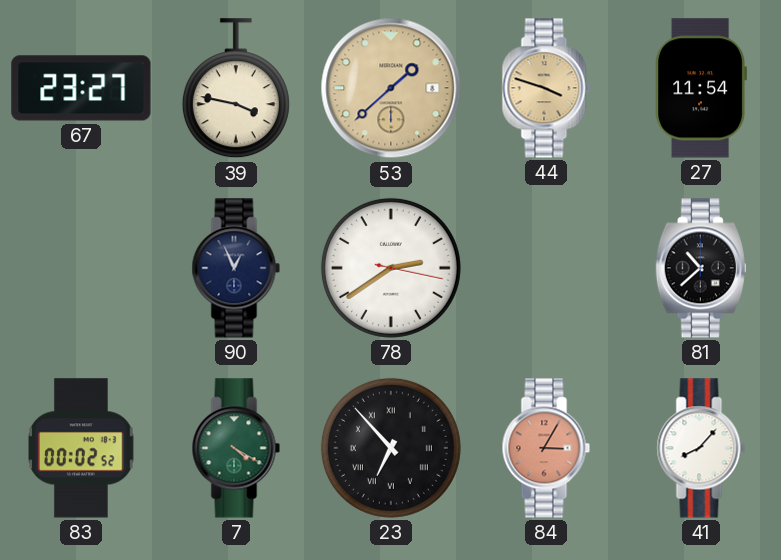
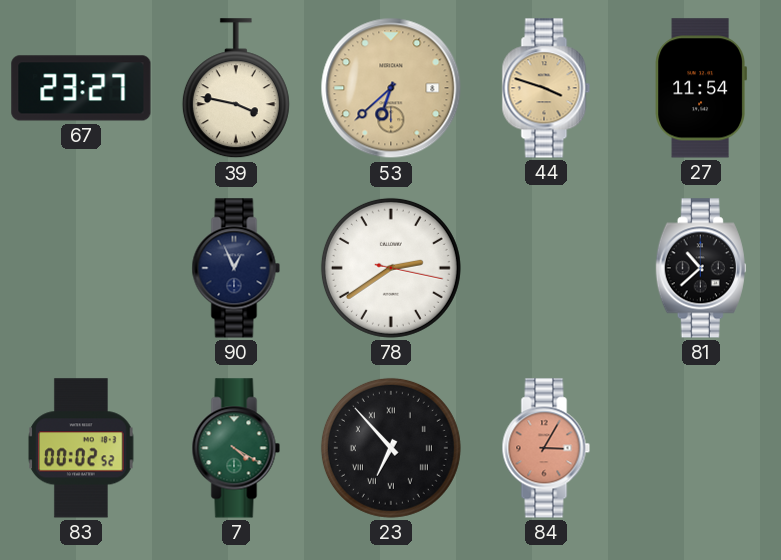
53: 1:38 -> 6:38
41: 8:07 -> none
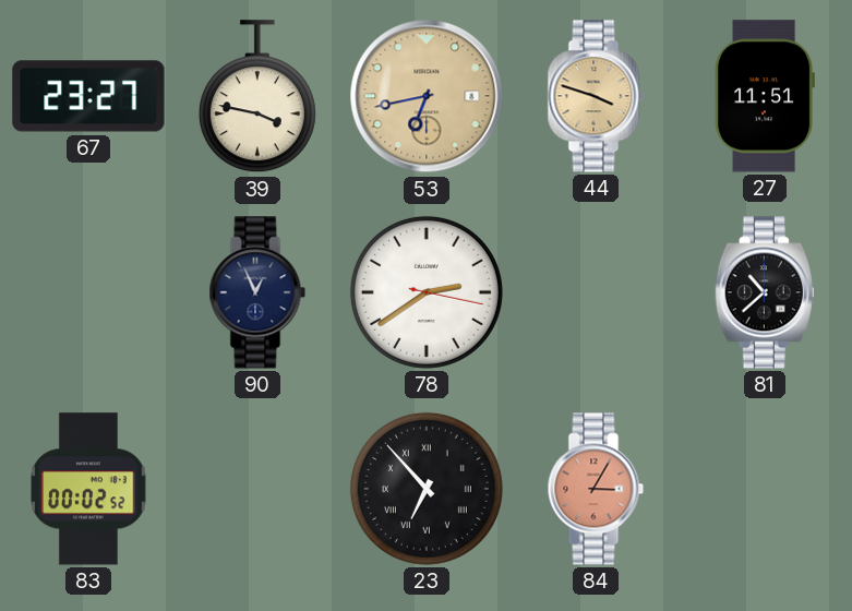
53: 6:38 -> 6:43
27: 11:54 -> 11:51
7: 4:20 -> none
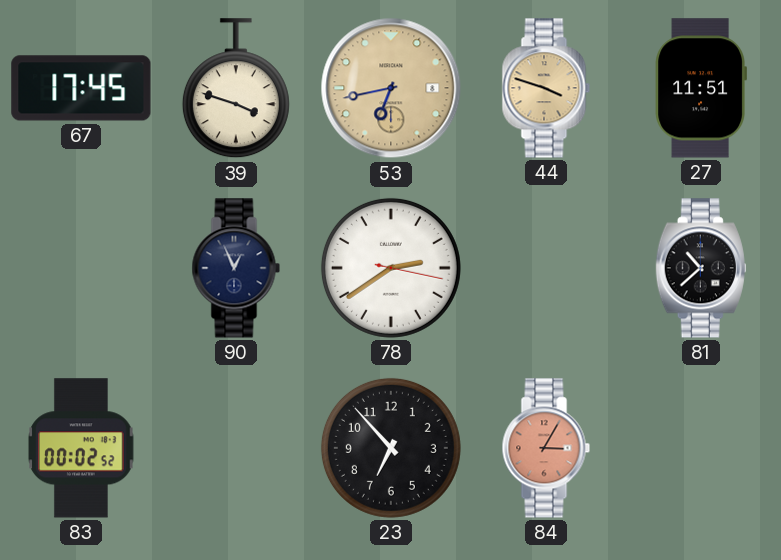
67: 23:27 -> 17:45
39: 3:47 -> 3:48
23 numerals: Roman -> Arabic
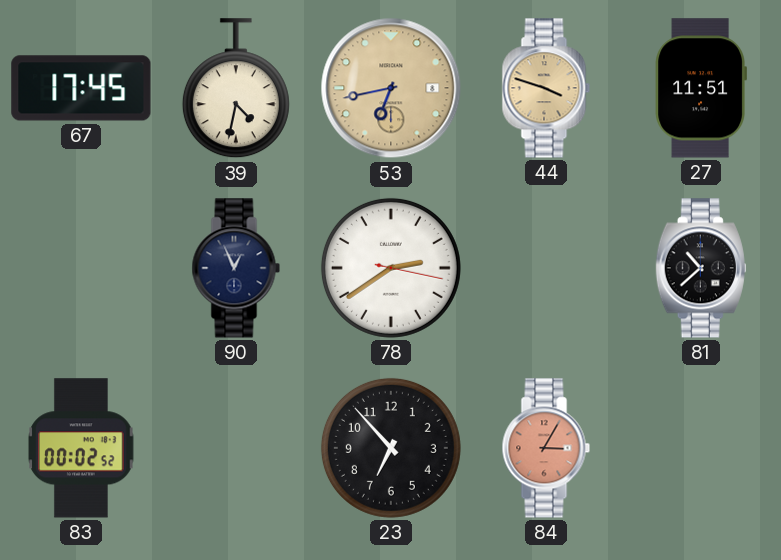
39: 3:48 -> 4:32
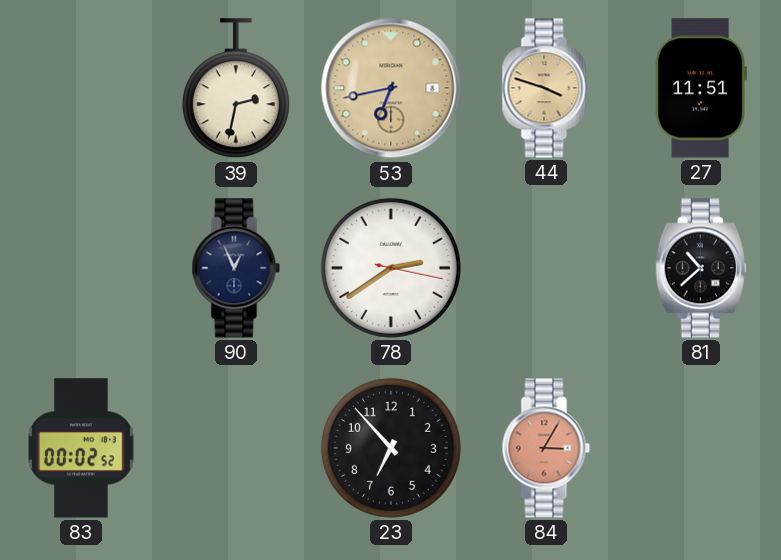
67: 17:45 -> none
39: 4:32 -> 2:32
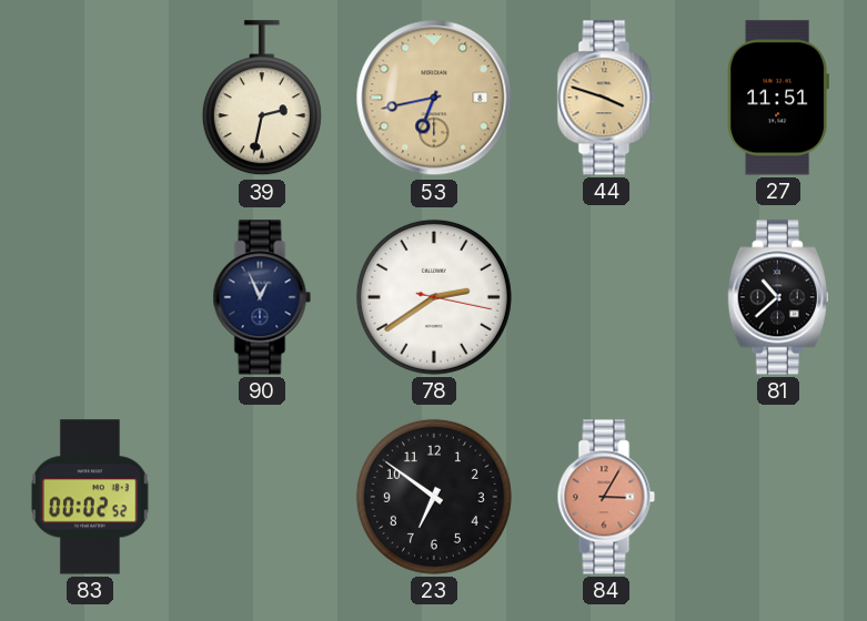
23: 6:53 -> 6:51
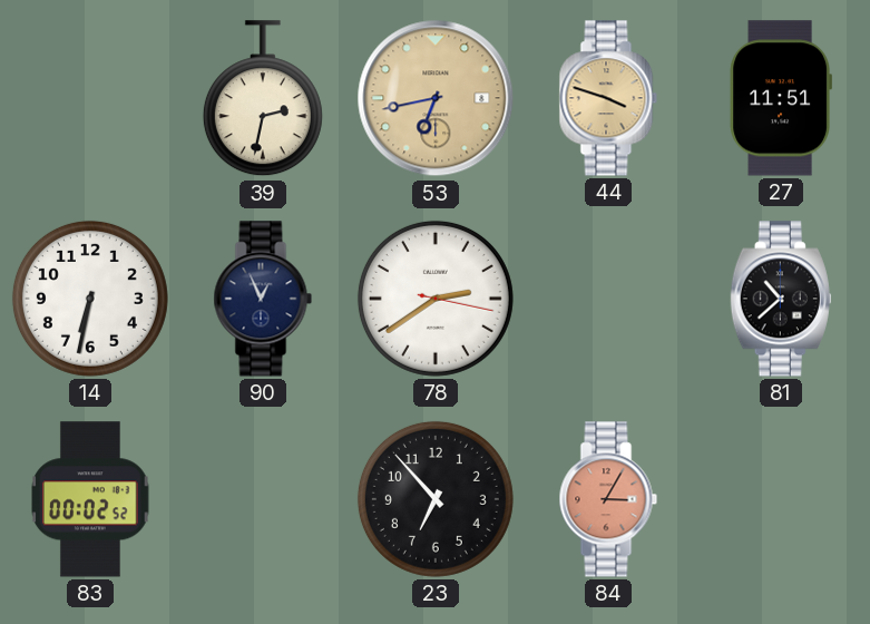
14: none -> 6:32
23: 6:51 -> 6:53
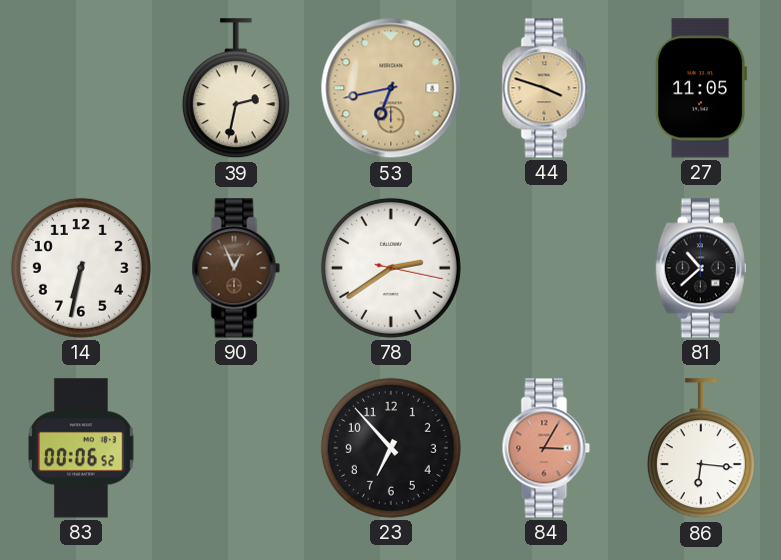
27: 11:51 -> 11:05
90 dial: navy -> brown
83: 00:02 -> 00:06
86: none -> 6:16
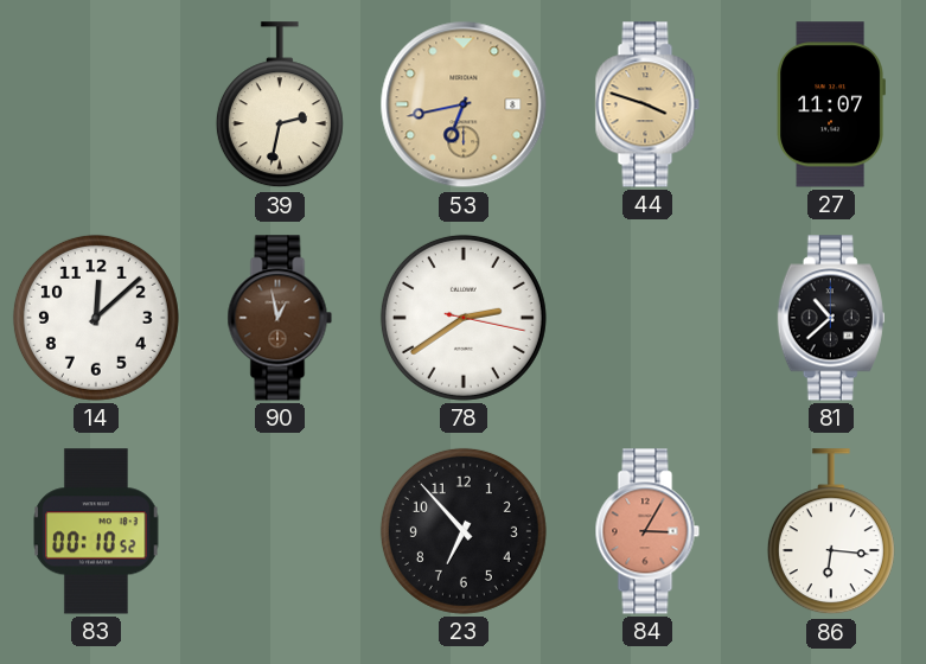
27: 11:05 -> 11:07
14: 6:32 -> 12:08
90: 12:56 -> 12:58
83: 00:06 -> 00:10
